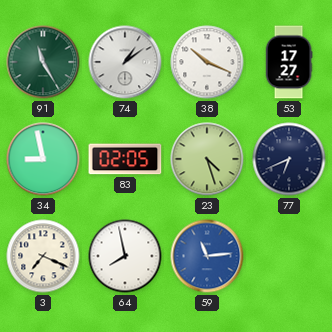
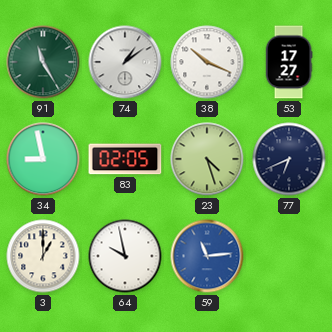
3: 7:19 -> 1:00
64: 7:58 -> 9:58
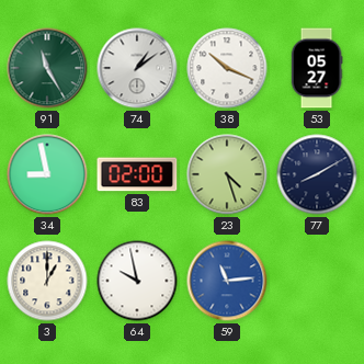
53: 17:27 -> 05:27
83: 02:05 -> 02:00
77: 6:41 -> 8:10
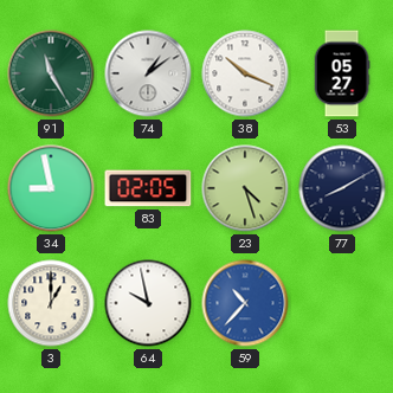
83: 02:00 -> 02:05
59: 11:14 -> 10:37
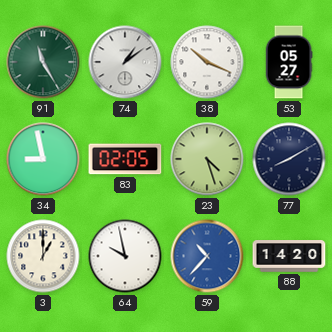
88: none -> 14:20
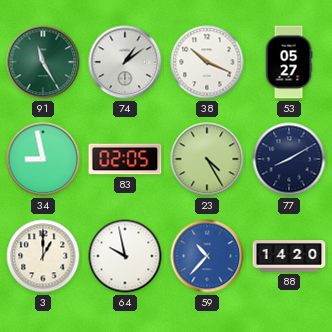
23: 4:27 -> 4:25
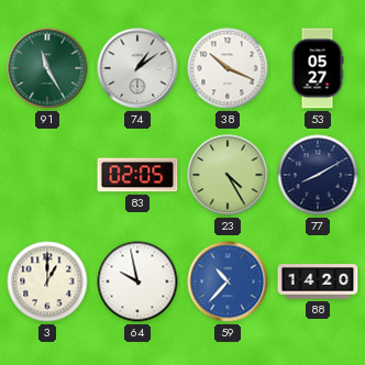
34: 8:58 -> none
